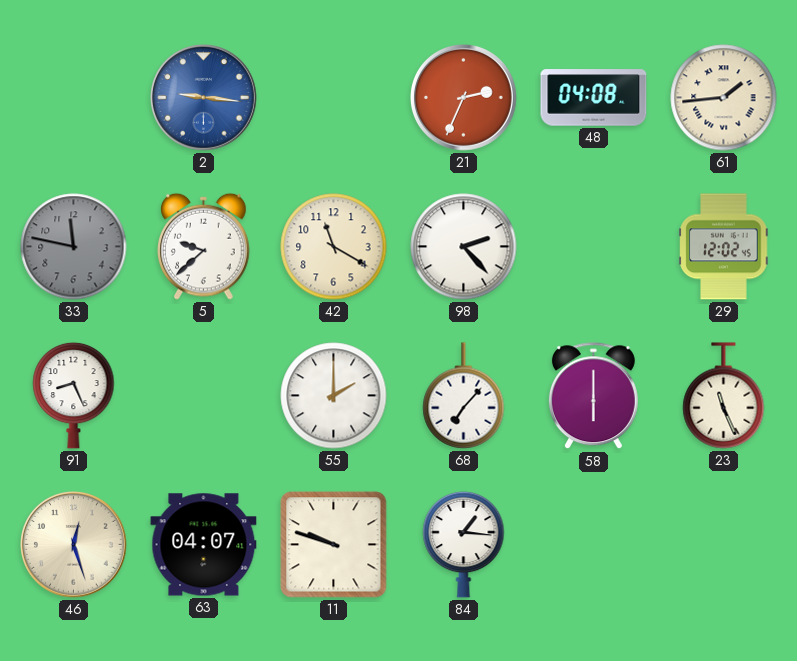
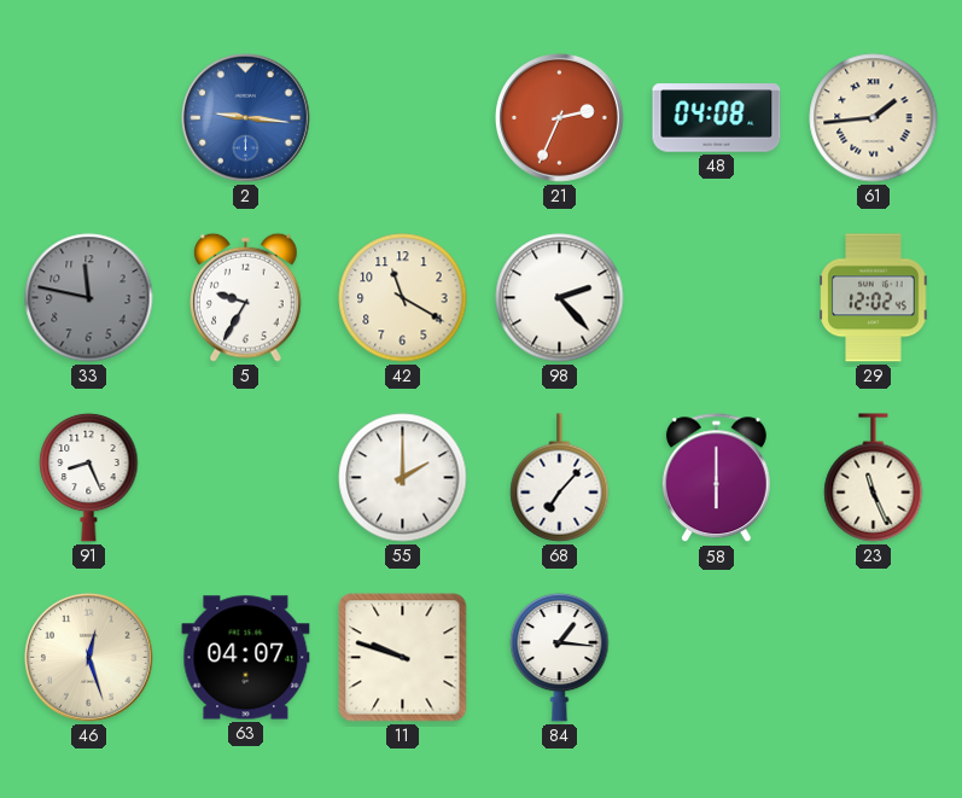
5: 9:38 -> 9:35
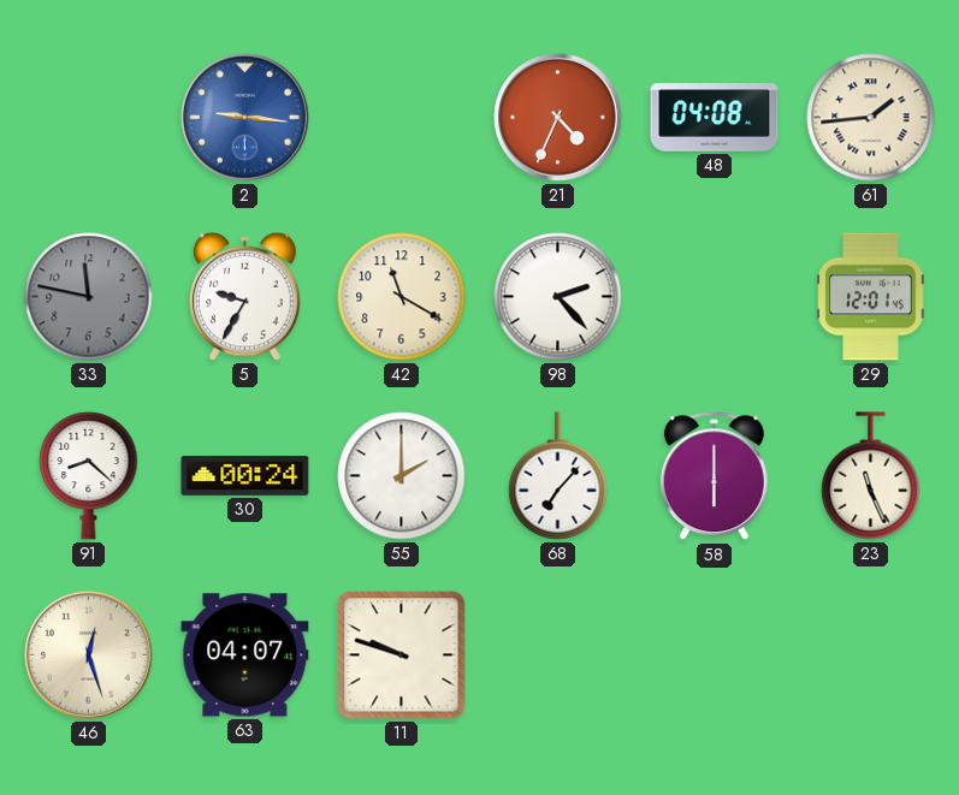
21: 2:34 -> 4:34
29: 12:02 -> 12:01
91: 8:26 -> 8:22
30: none -> 00:24
84: 1:16 -> none
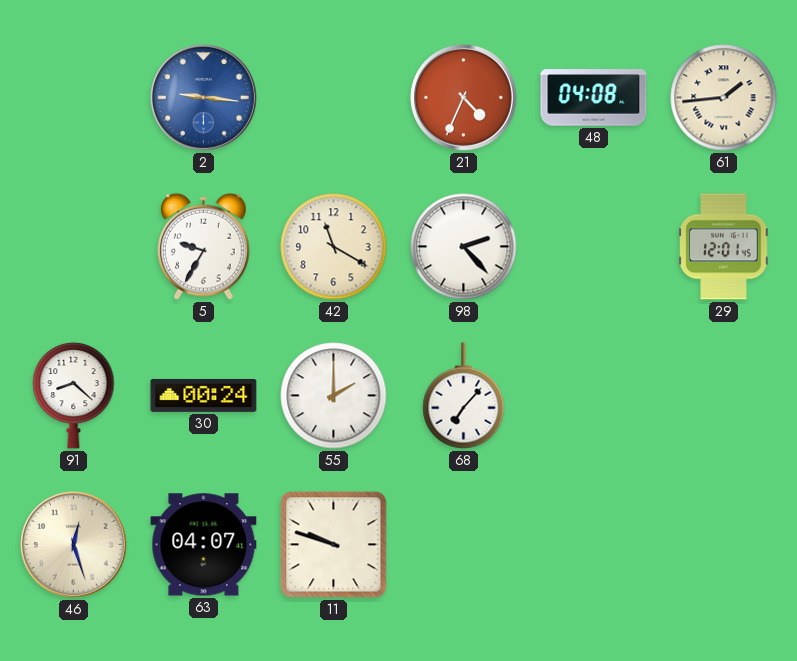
33: 11:47 -> none
58: 6:00 -> none
23: 11:26 -> none
